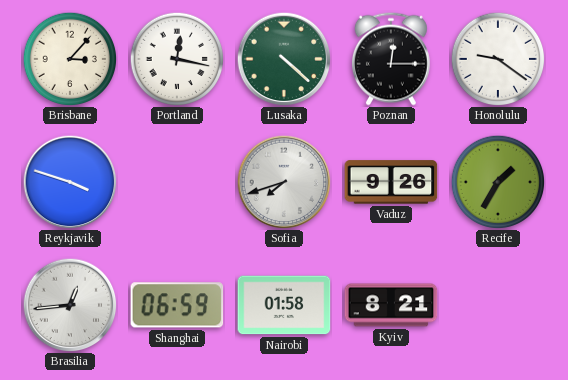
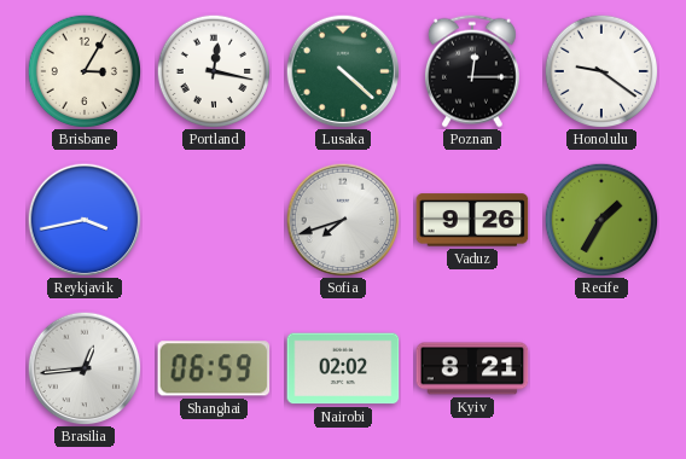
Brisbane: 3:07 -> 3:05
Reykjavik: 3:48 -> 3:43
Nairobi: 01:58 -> 02:02
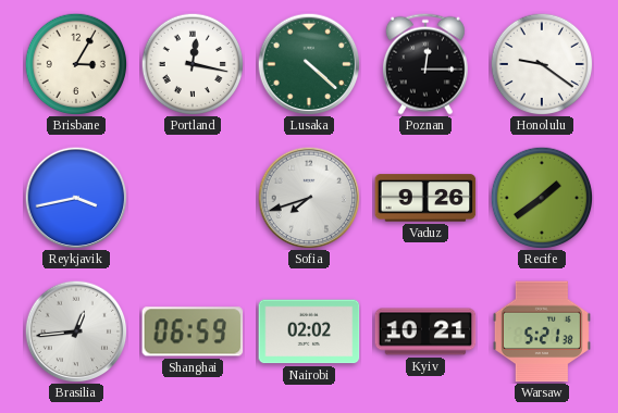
Recife: 1:35 -> 1:39
Kyiv: 8:21 -> 10:21
Warsaw: none -> 5:21
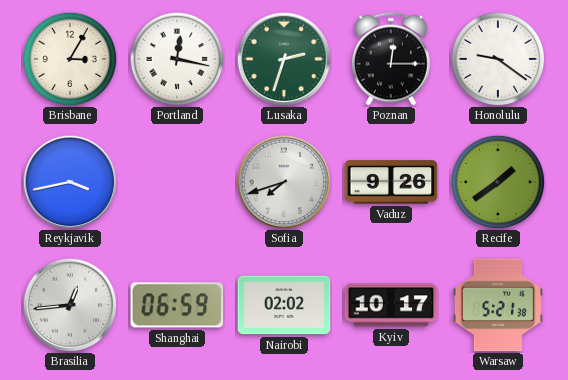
Lusaka: 4:22 -> 2:33
Kyiv: 10:21 -> 10:17
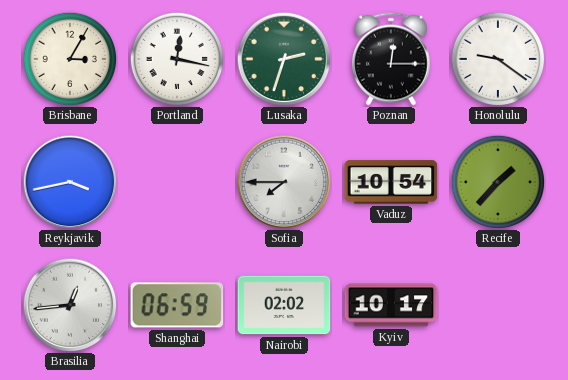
Sofia: 7:42 -> 7:45
Vaduz: 9:26 -> 10:54
Recife: 1:39 -> 1:37
Warsaw: 5:21 -> none
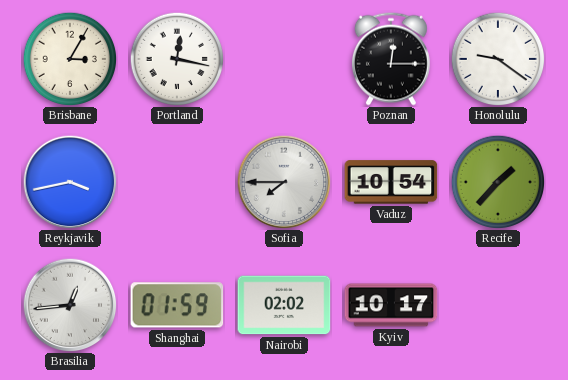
Lusaka: 2:33 -> none
Shanghai: 06:59 -> 01:59
